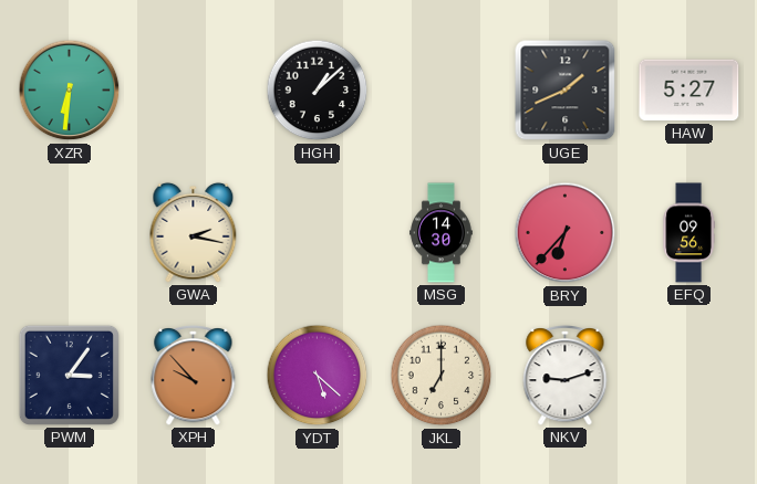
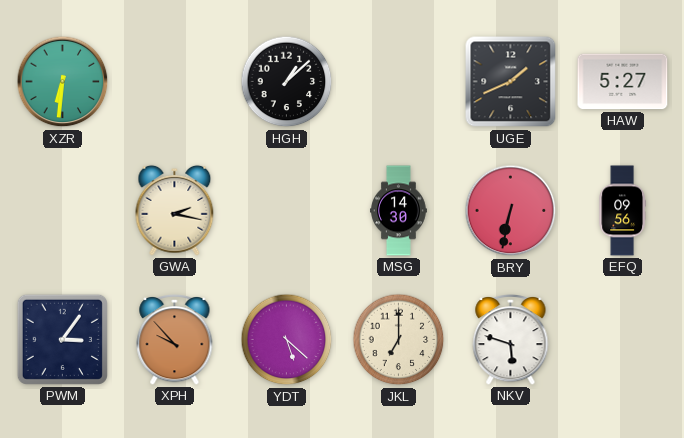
BRY: 6:37 -> 6:32
NKV: 9:12 -> 5:48
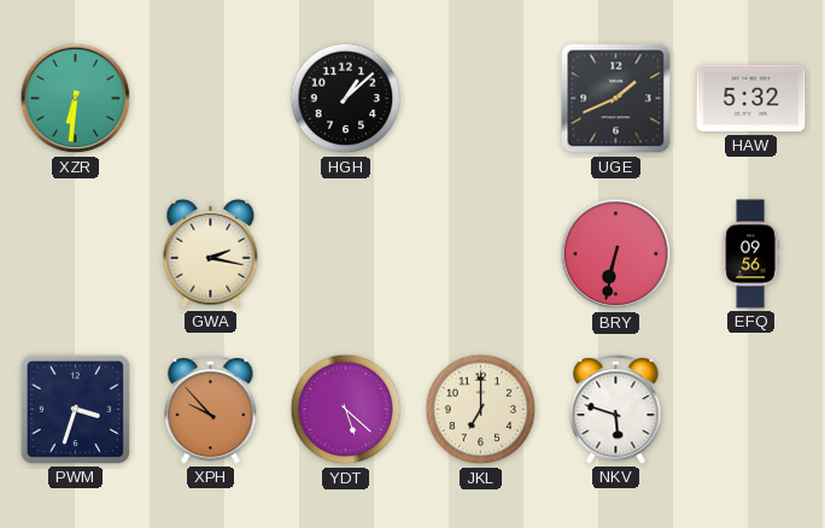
HAW: 5:27 -> 5:32
MSG: 14:30 -> none
PWM: 3:06 -> 3:33
